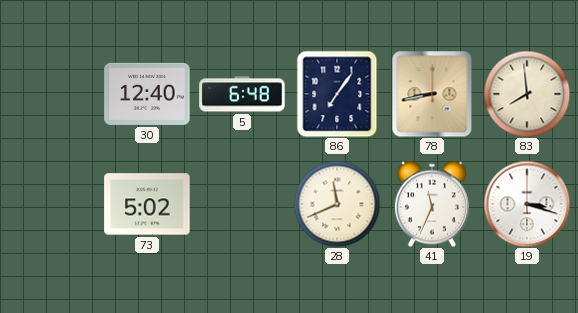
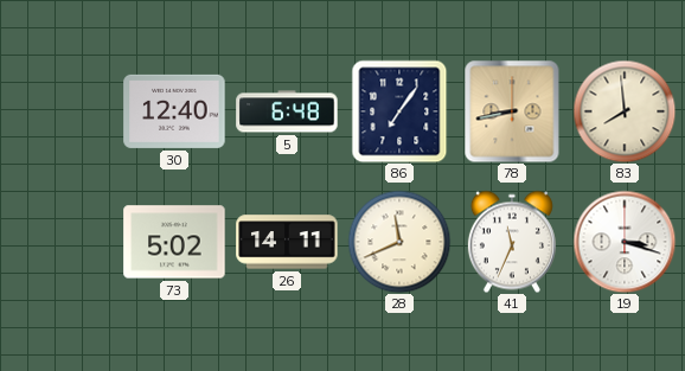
26: none -> 14:11
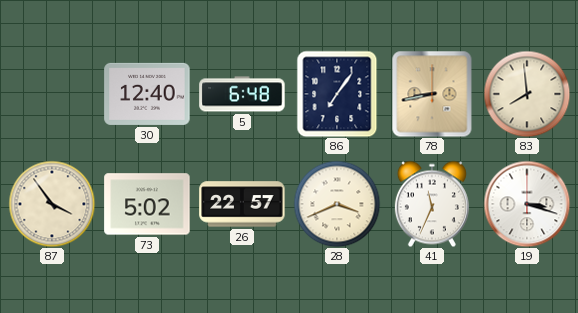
87: none -> 3:54
26: 14:11 -> 22:57
28: 11:41 -> 3:41
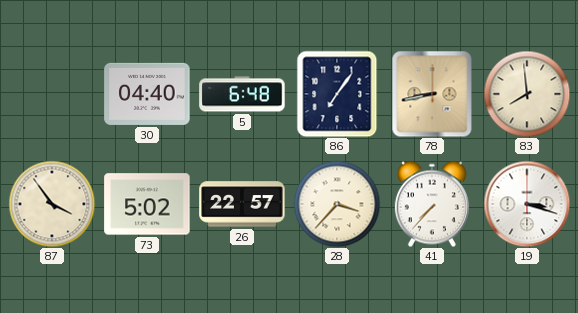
30: 12:40 -> 04:40
28: 3:41 -> 3:37
41: 11:34 -> 7:37
